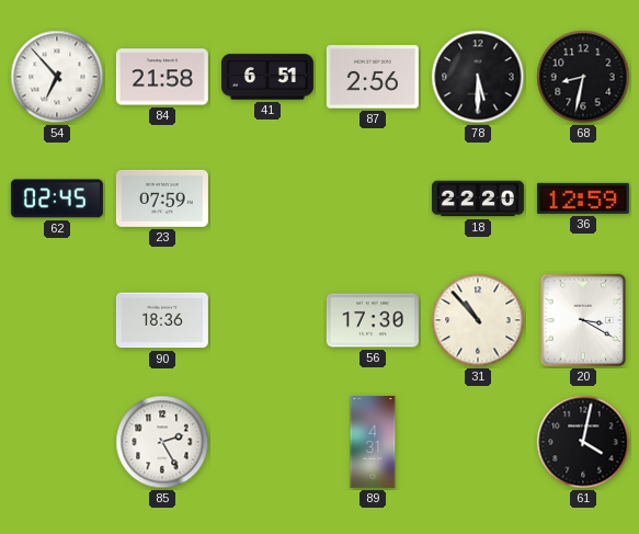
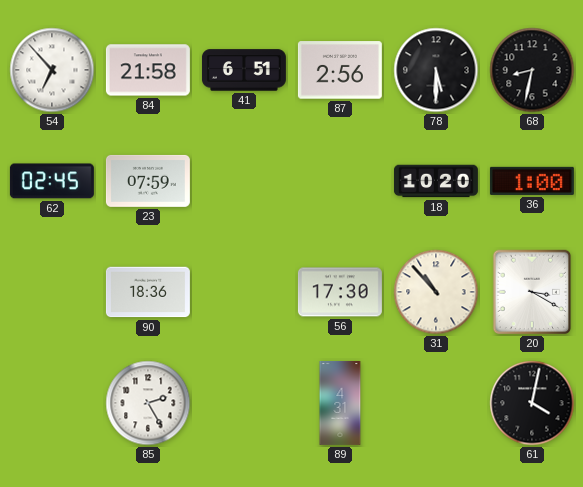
18: 22:20 -> 10:20
36: 12:59 -> 1:00
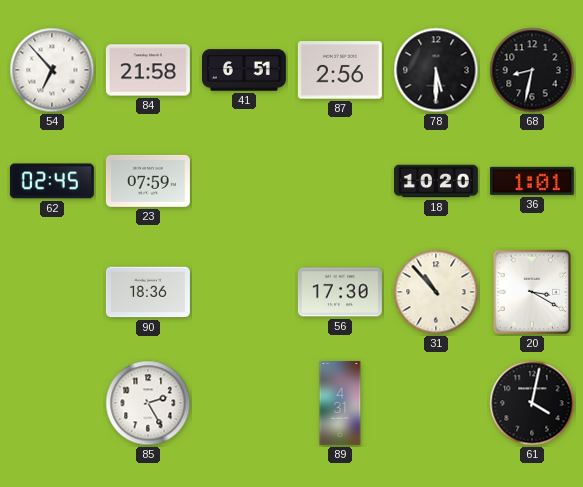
36: 1:00 -> 1:01
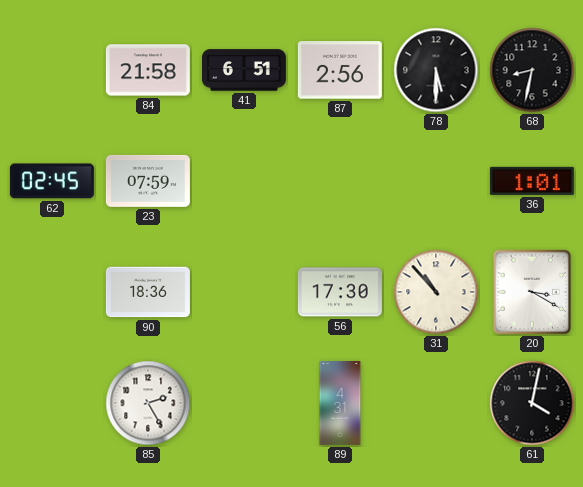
54: 6:53 -> none
18: 10:20 -> none
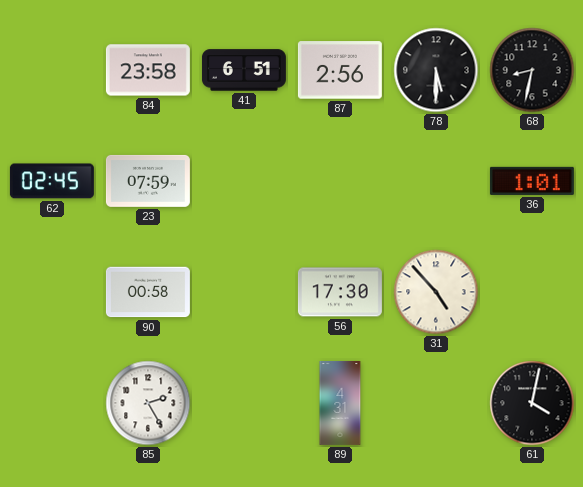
84: 21:58 -> 23:58
90: 18:36 -> 00:58
31: 10:53 -> 4:53
20: 3:20 -> none
